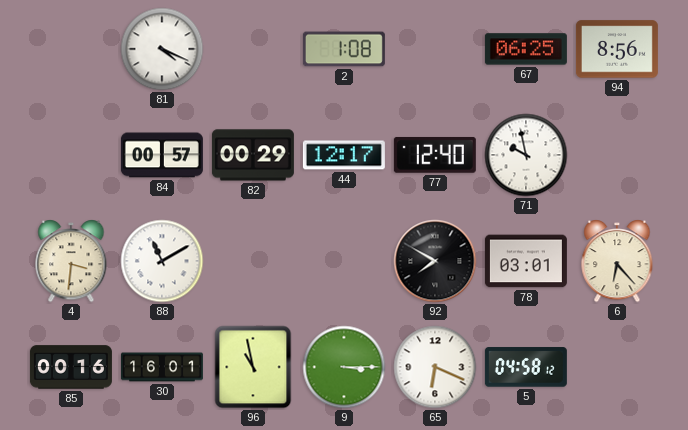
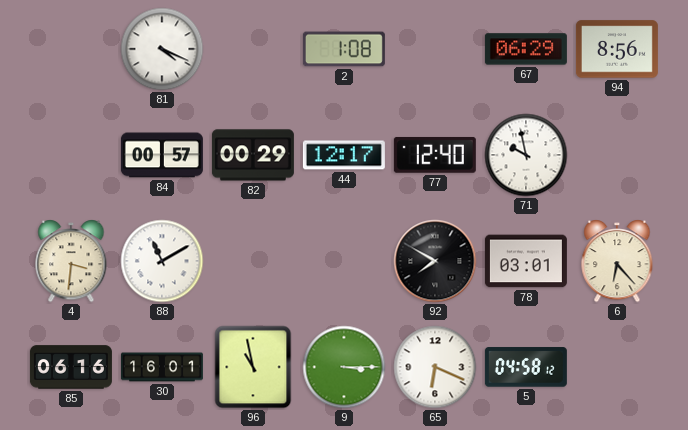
67: 06:25 -> 06:29
85: 00:16 -> 06:16
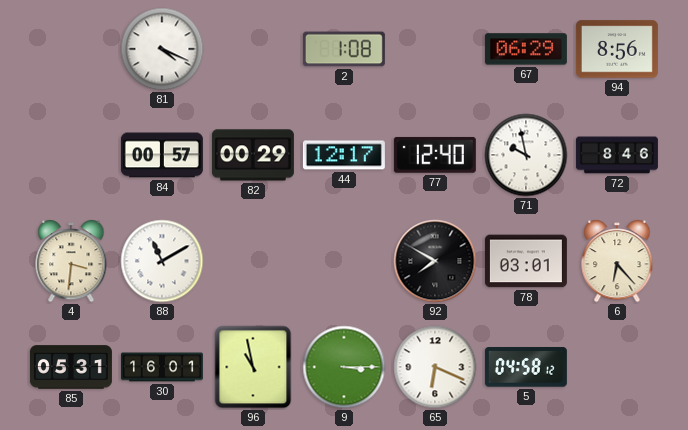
72: none -> 8:46
85: 06:16 -> 05:31
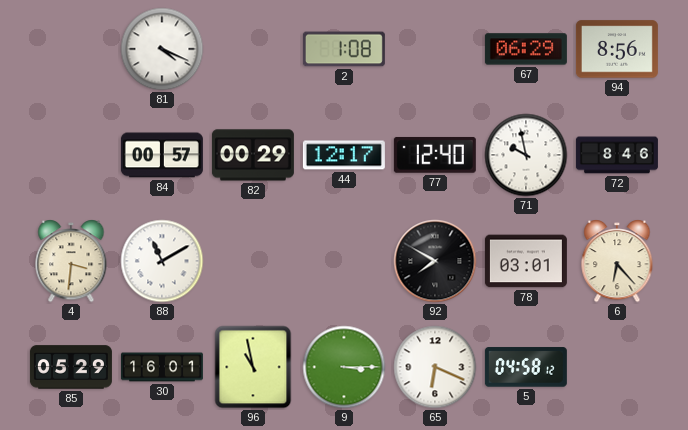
85: 05:31 -> 05:29
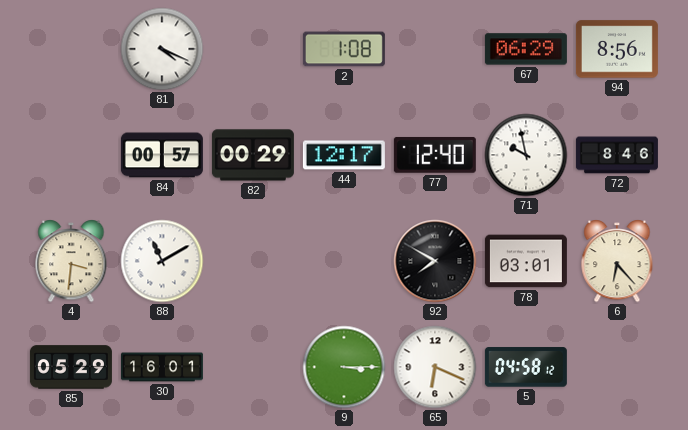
96: 10:58 -> none
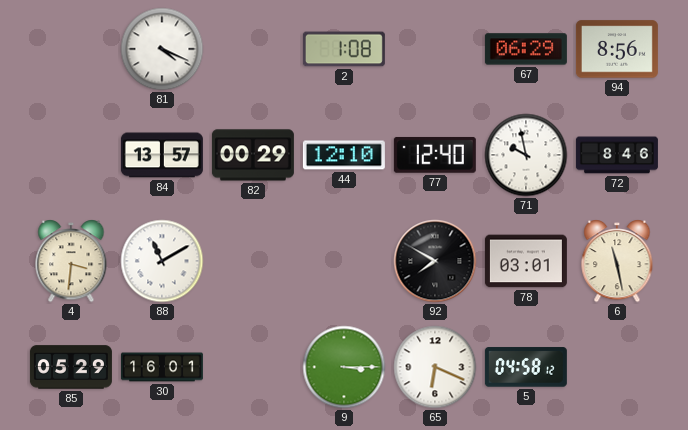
84: 00:57 -> 13:57
44: 12:17 -> 12:10
6: 6:23 -> 11:28
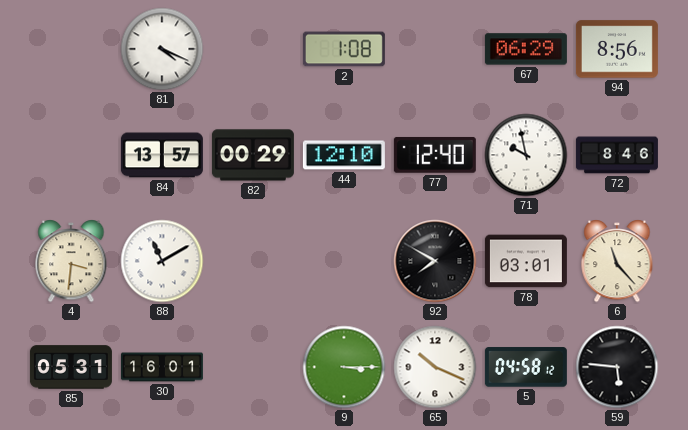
6: 11:28 -> 11:23
85: 05:29 -> 05:31
65: 6:19 -> 10:19
59: none -> 5:46
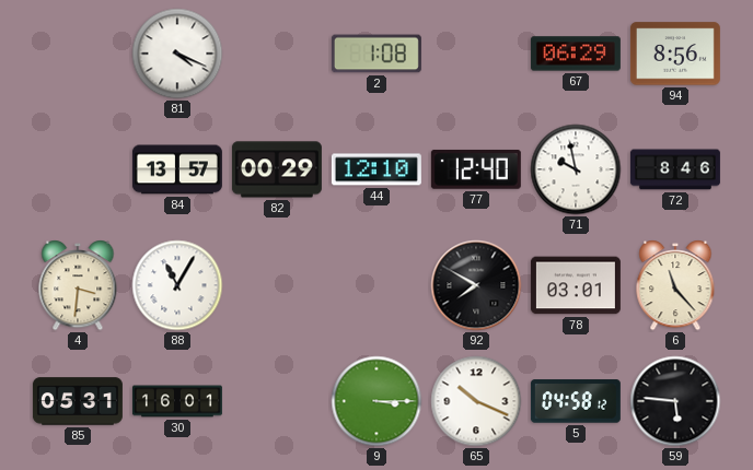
88: 11:10 -> 11:05
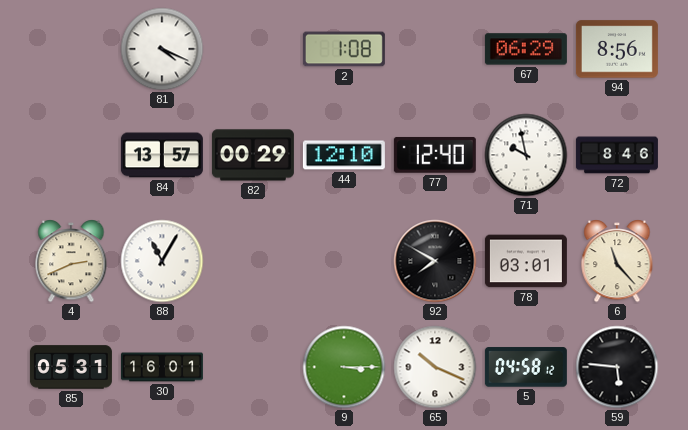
4: 3:31 -> 2:41
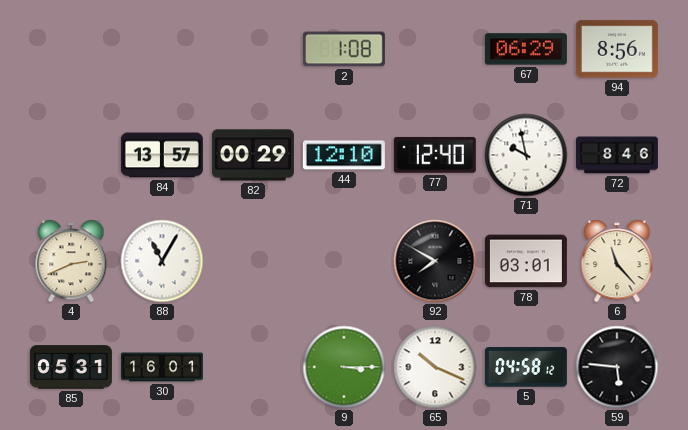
81: 4:19 -> none
